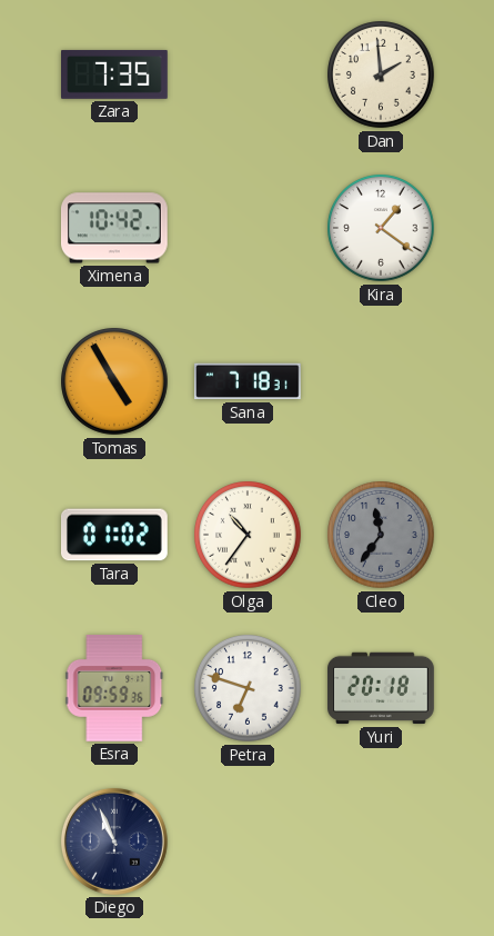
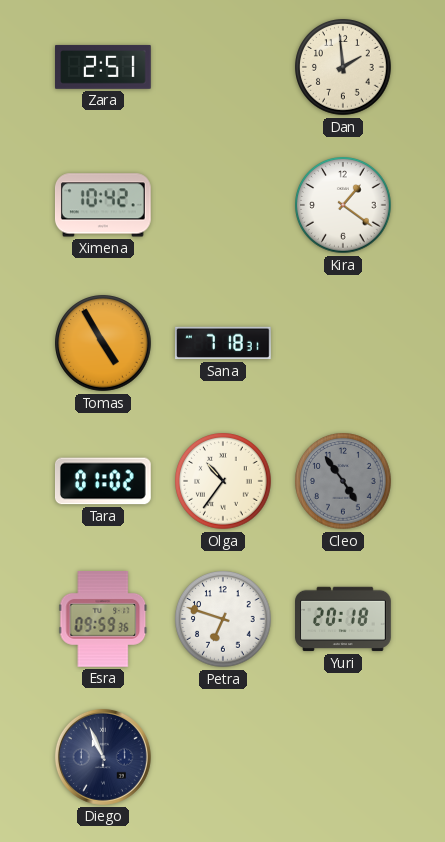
Zara: 7:35 -> 2:51
Cleo: 11:36 -> 4:54
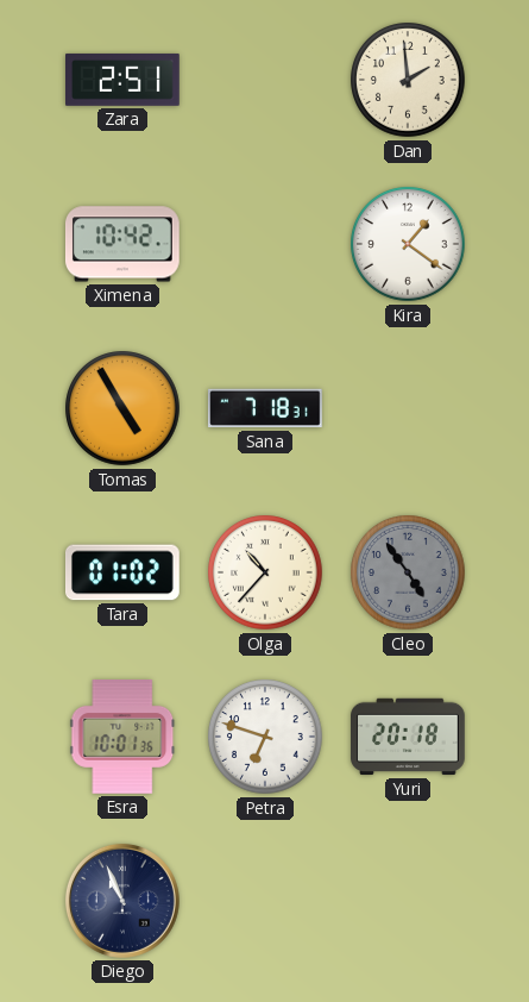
Olga: 10:36 -> 10:37
Esra: 09:59 -> 10:01
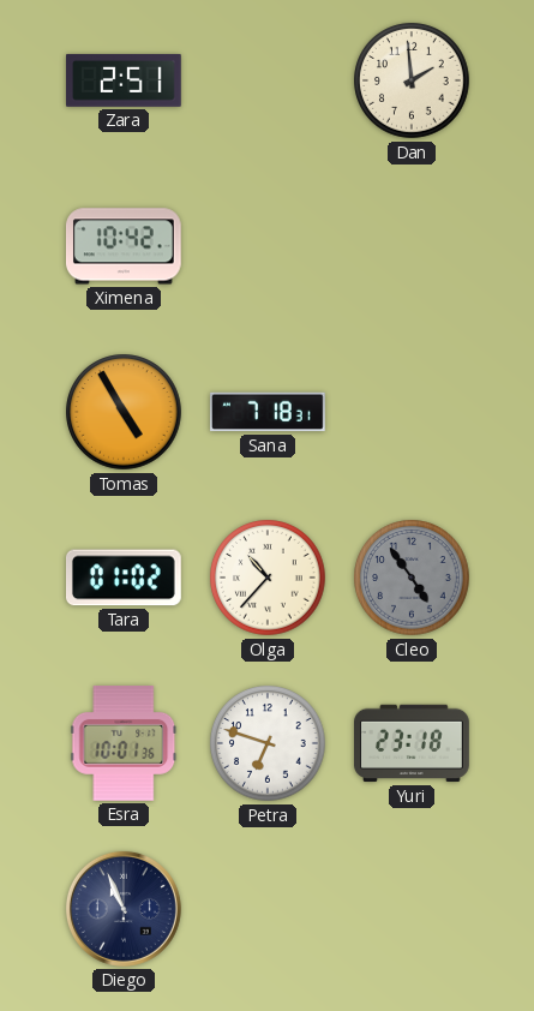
Kira: 1:21 -> none
Yuri: 20:18 -> 23:18
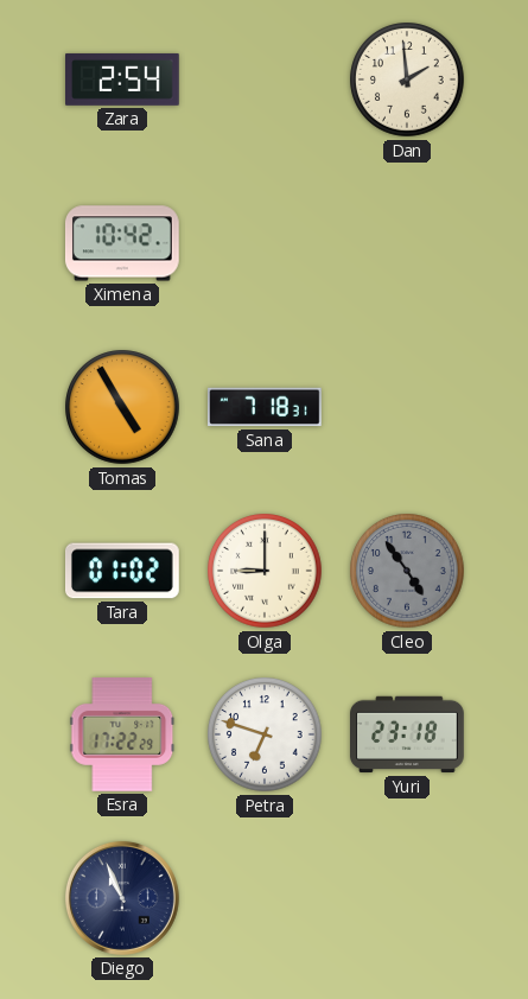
Zara: 2:51 -> 2:54
Olga: 10:37 -> 9:00
Esra: 10:01 -> 17:22
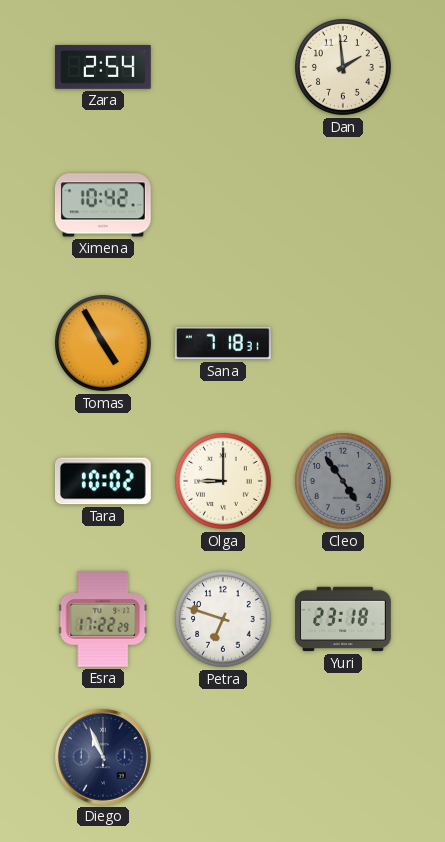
Tara: 01:02 -> 10:02
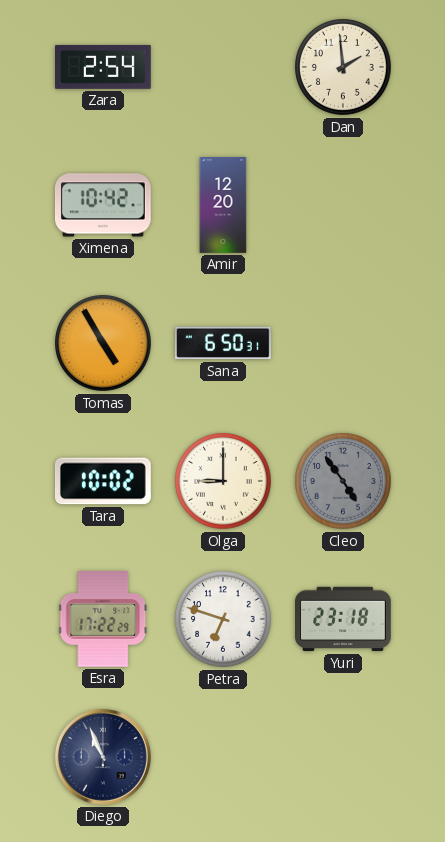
Amir: none -> 12:20
Sana: 7:18 -> 6:50
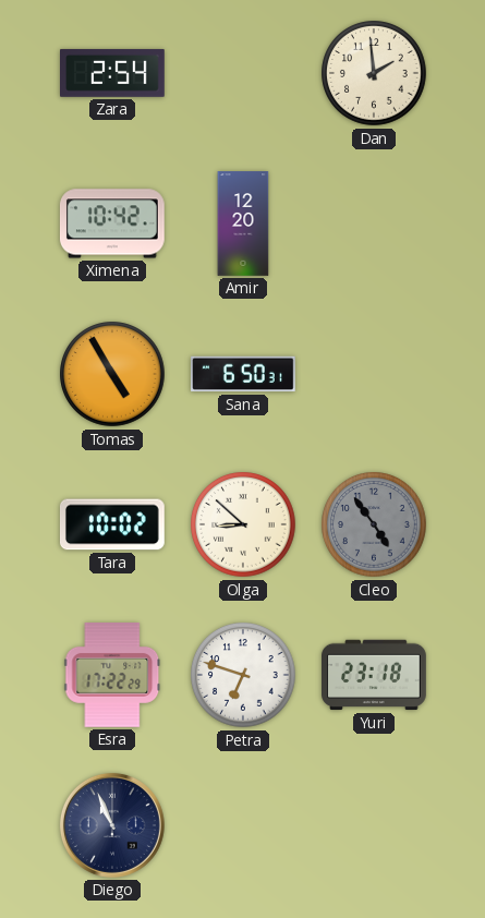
Olga: 9:00 -> 8:52
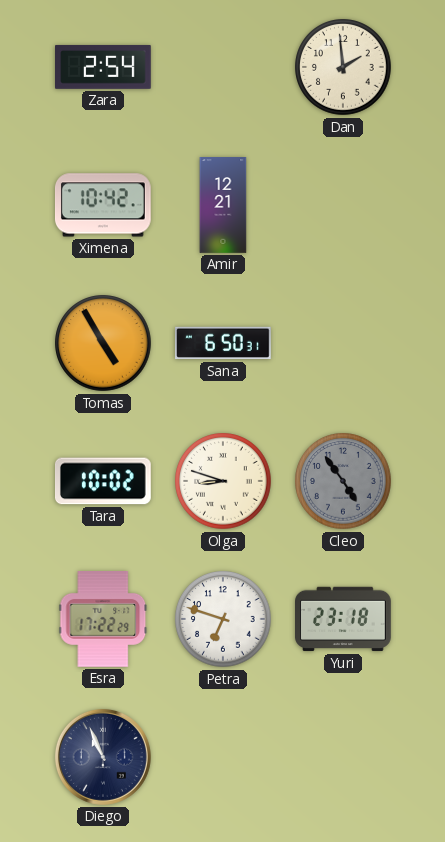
Amir: 12:20 -> 12:21
Olga: 8:52 -> 8:48
